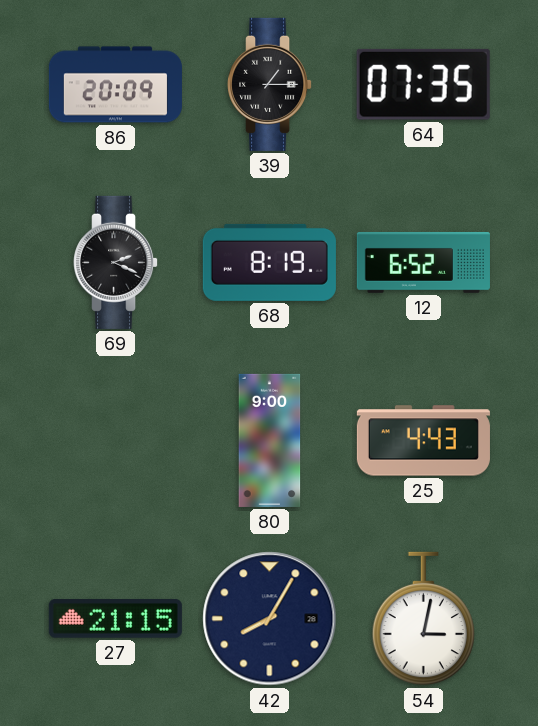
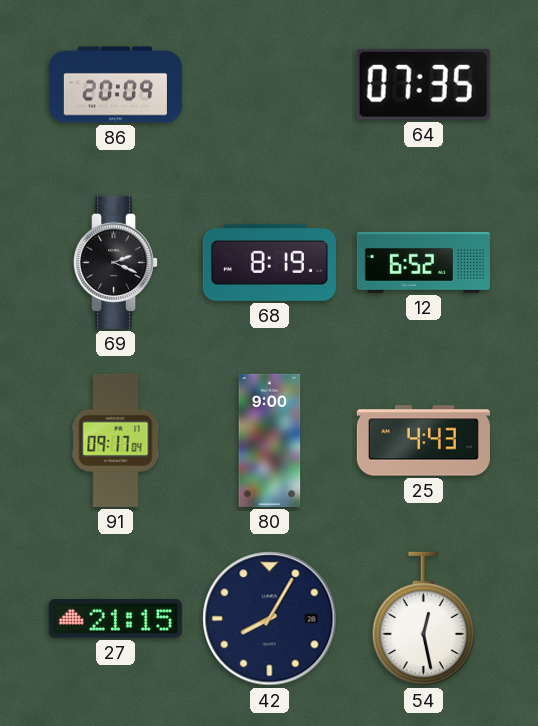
39: 1:15 -> none
91: none -> 09:17
54: 3:02 -> 12:28
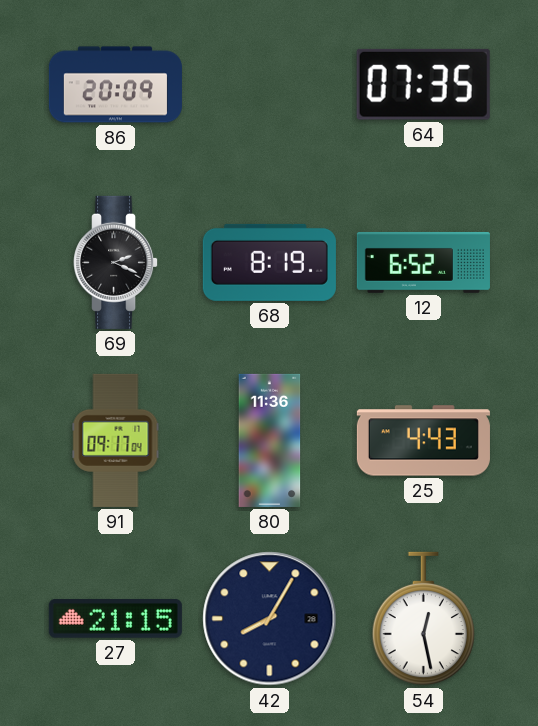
80: 9:00 -> 11:36
